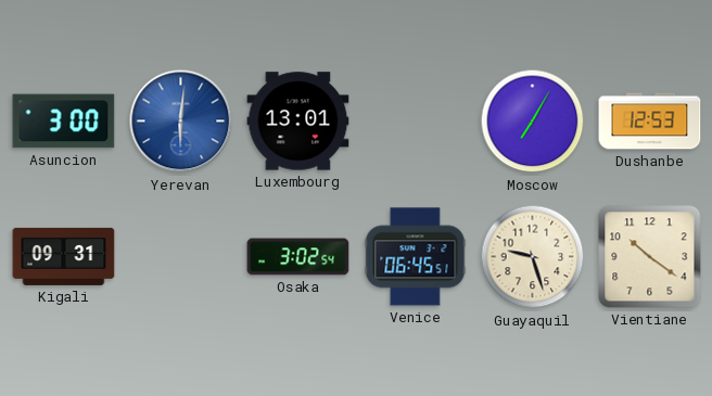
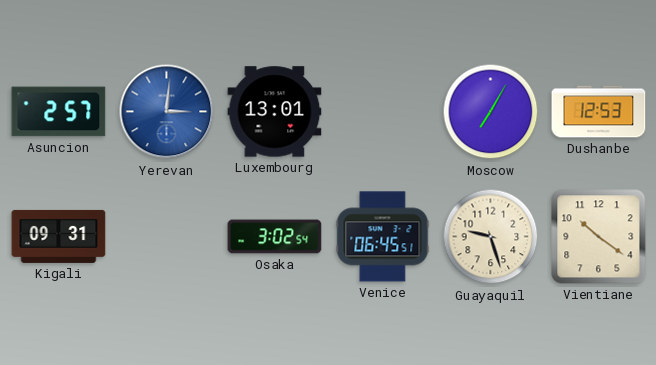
Asuncion: 3:00 -> 2:57
Yerevan: 6:01 -> 3:01
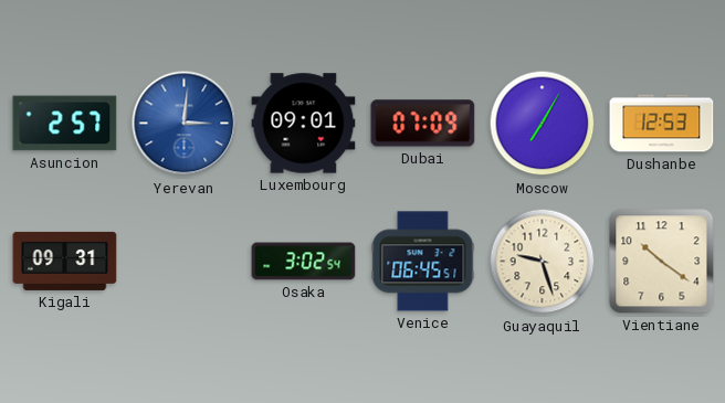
Luxembourg: 13:01 -> 09:01
Dubai: none -> 07:09
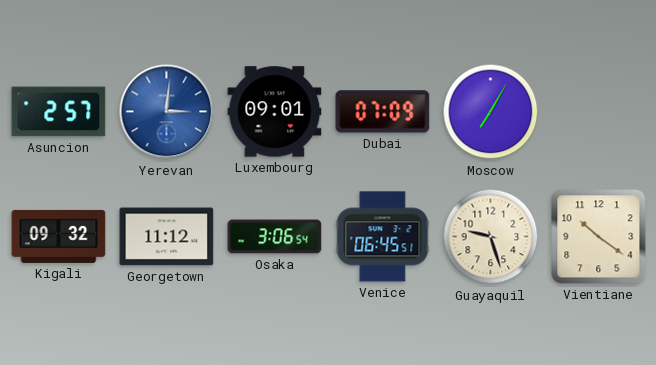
Dushanbe: 12:53 -> none
Kigali: 09:31 -> 09:32
Georgetown: none -> 11:12
Osaka: 3:02 -> 3:06
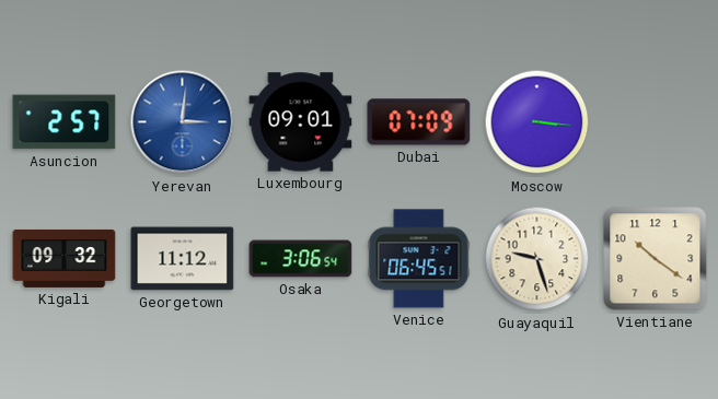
Moscow: 7:05 -> 3:16
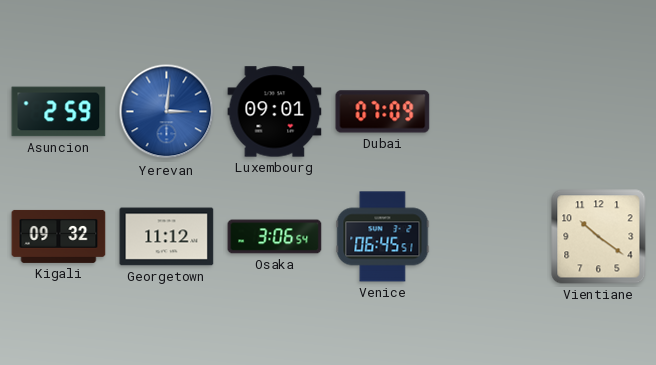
Asuncion: 2:57 -> 2:59
Moscow: 3:16 -> none
Guayaquil: 9:27 -> none
